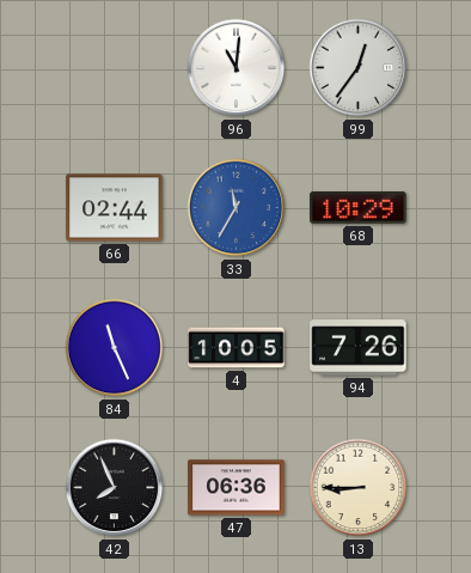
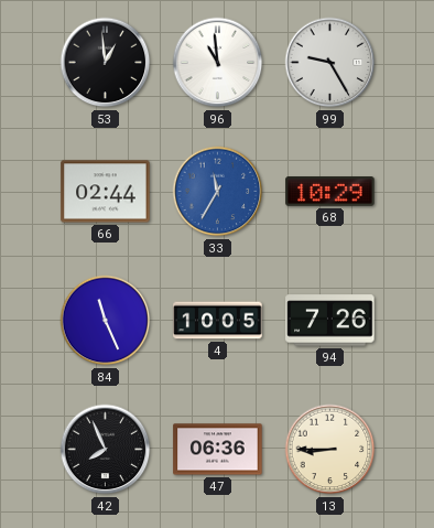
53: none -> 12:59
96: 11:01 -> 10:59
99: 12:36 -> 9:25
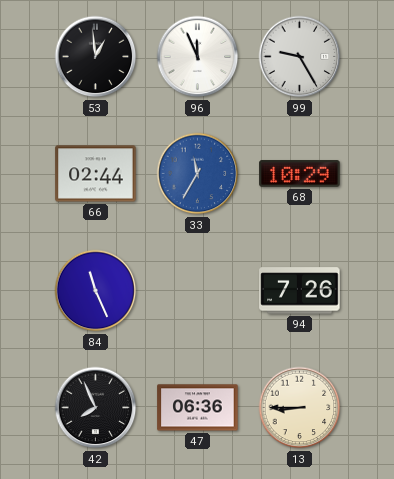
96: 10:59 -> 11:56
4: 10:05 -> none
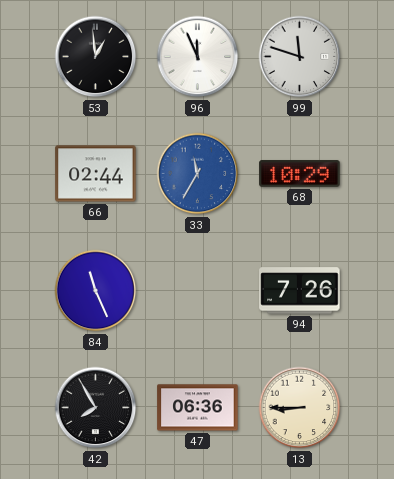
99: 9:25 -> 11:48
42: 7:56 -> 7:55
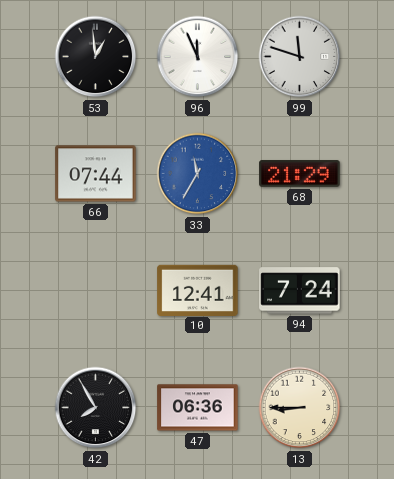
66: 02:44 -> 07:44
68: 10:29 -> 21:29
84: 11:26 -> none
10: none -> 12:41
94: 7:26 -> 7:24
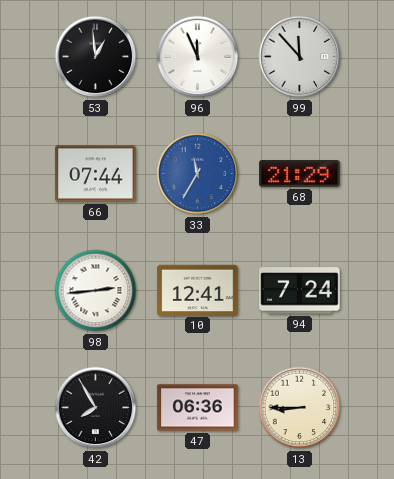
99: 11:48 -> 11:53
98: none -> 2:44
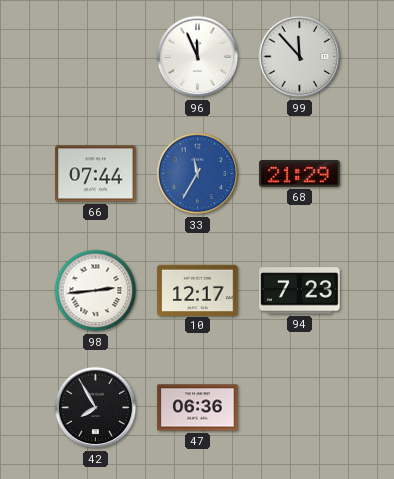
53: 12:59 -> none
10: 12:41 -> 12:17
94: 7:24 -> 7:23
13: 8:45 -> none
